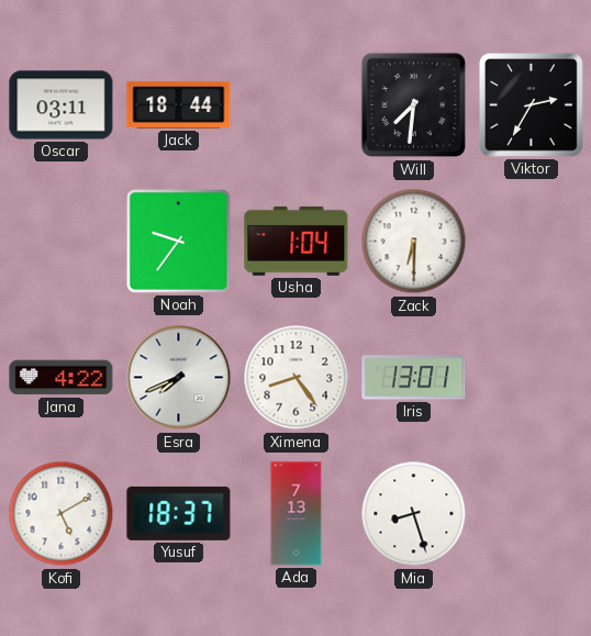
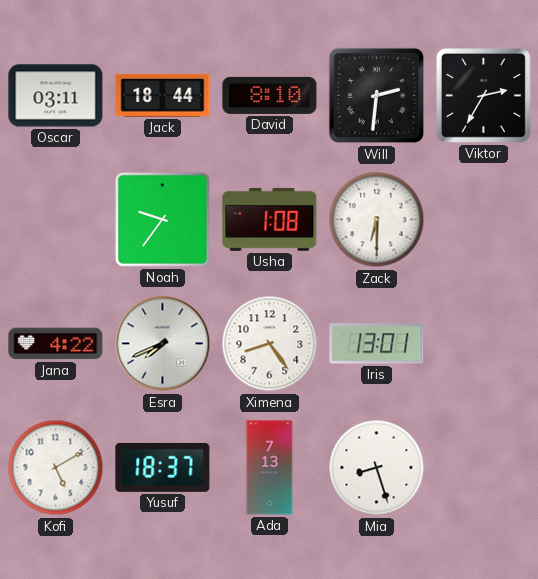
David: none -> 8:10
Will: 7:31 -> 2:31
Usha: 1:04 -> 1:08
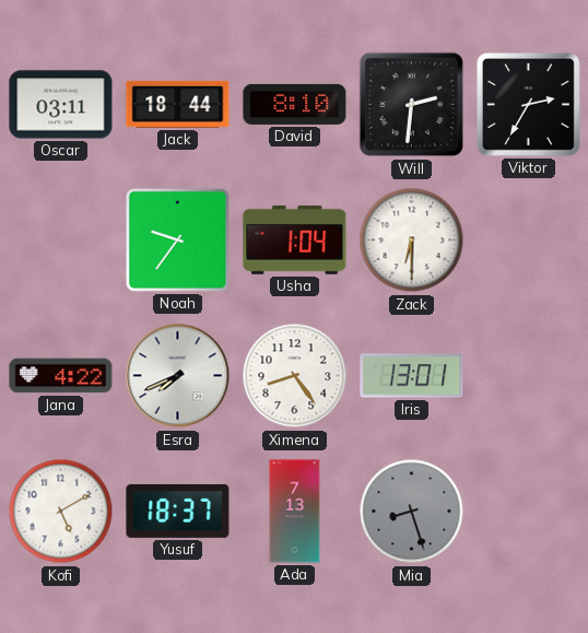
Usha: 1:08 -> 1:04
Mia dial: white -> grey
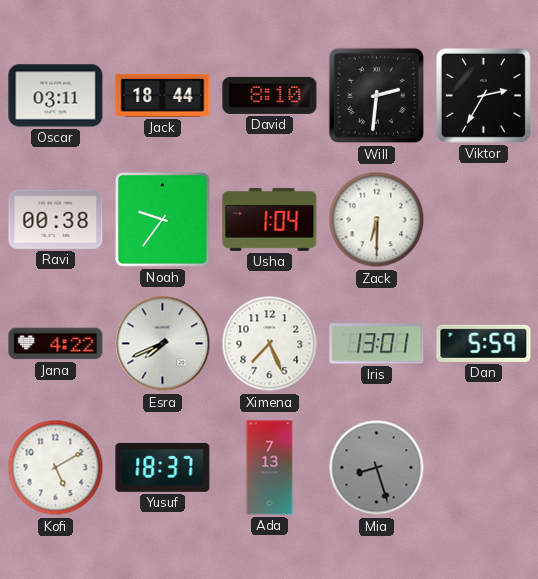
Ravi: none -> 00:38
Ximena: 8:24 -> 7:26
Dan: none -> 5:59
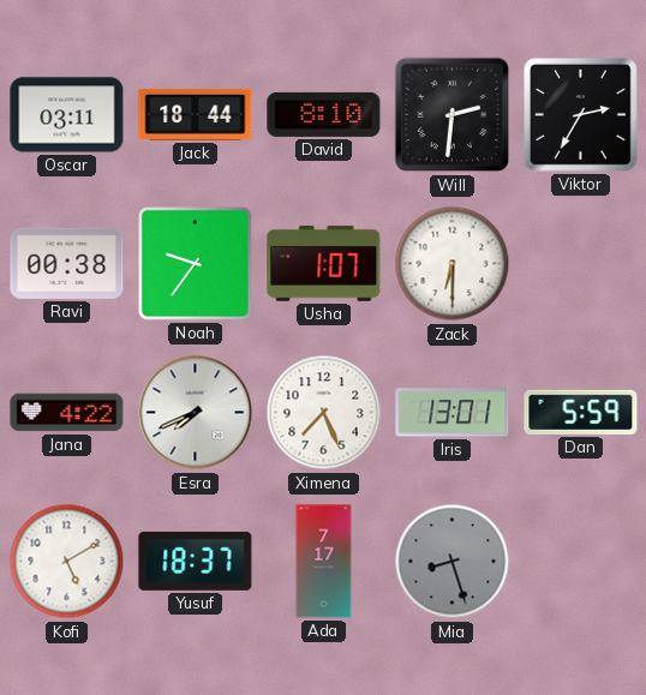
Usha: 1:04 -> 1:07
Ada: 7:13 -> 7:17
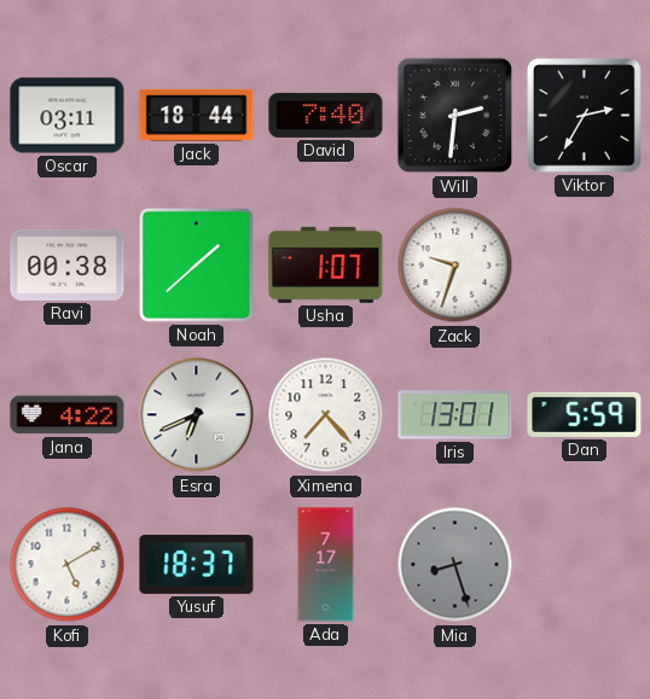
David: 8:10 -> 7:40
Noah: 9:36 -> 1:38
Zack: 6:30 -> 9:33
Esra: 7:41 -> 6:41
Ximena: 7:26 -> 7:23
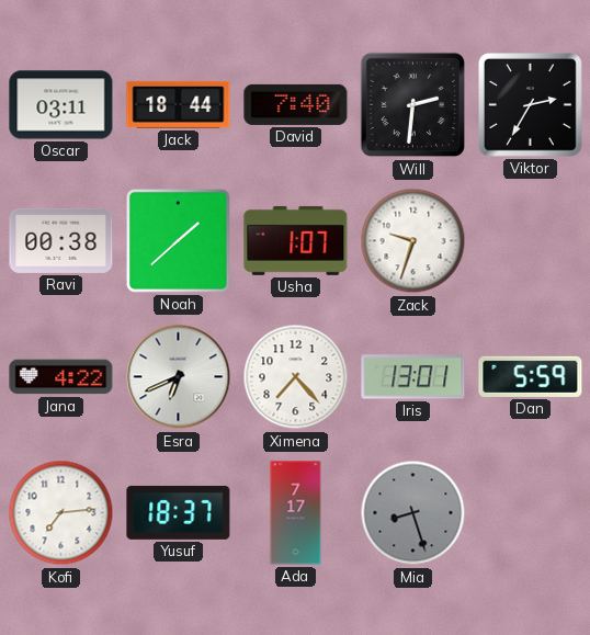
Kofi: 5:10 -> 7:14
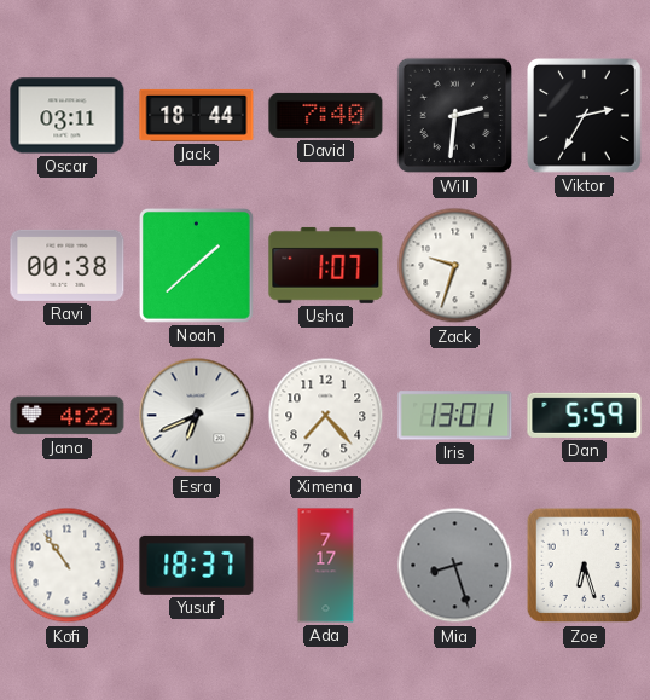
Kofi: 7:14 -> 10:54
Zoe: none -> 6:27
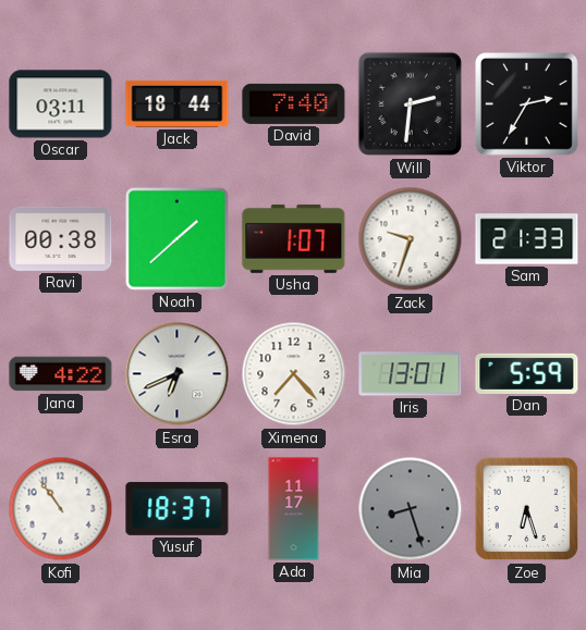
Sam: none -> 21:33
Ada: 7:17 -> 11:17
